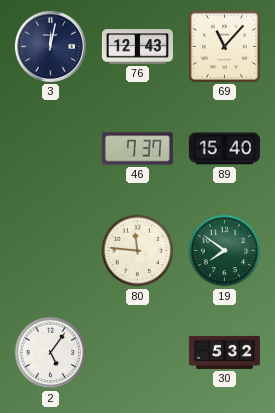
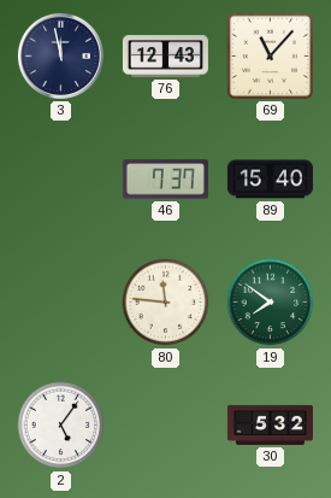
3: 12:02 -> 11:58
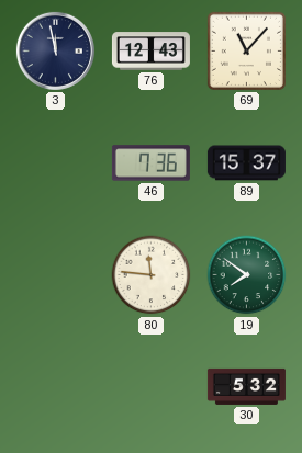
46: 7:37 -> 7:36
89: 15:40 -> 15:37
2: 5:06 -> none
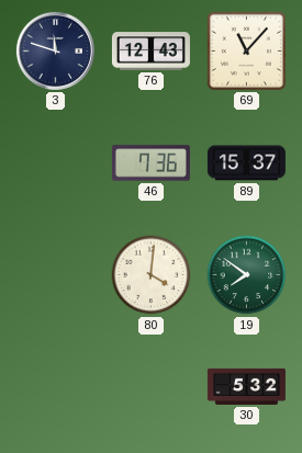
3: 11:58 -> 11:48
80: 11:46 -> 4:01
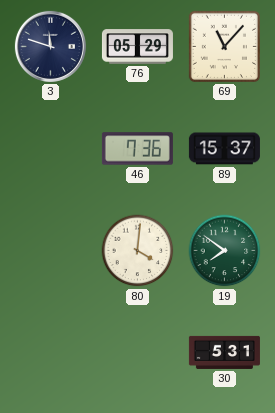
76: 12:43 -> 05:29
30: 5:32 -> 5:31
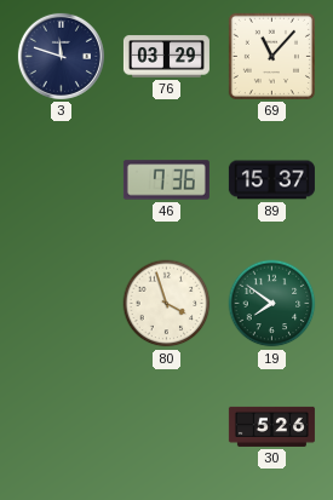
76: 05:29 -> 03:29
80: 4:01 -> 3:57
30: 5:31 -> 5:26
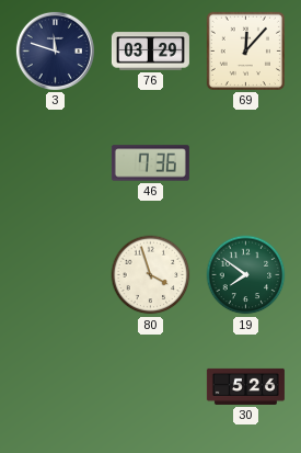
69: 11:07 -> 12:07
89: 15:37 -> none
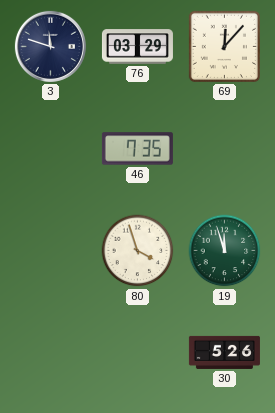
46: 7:36 -> 7:35
19: 7:51 -> 11:57
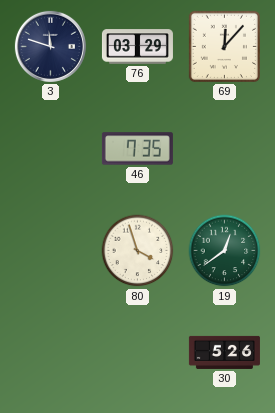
19: 11:57 -> 12:39
